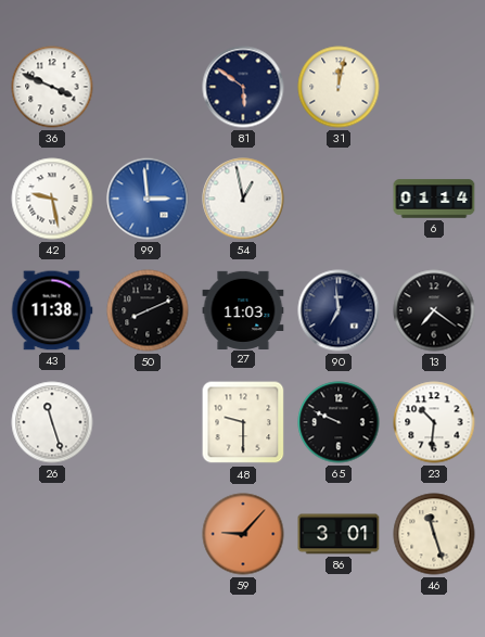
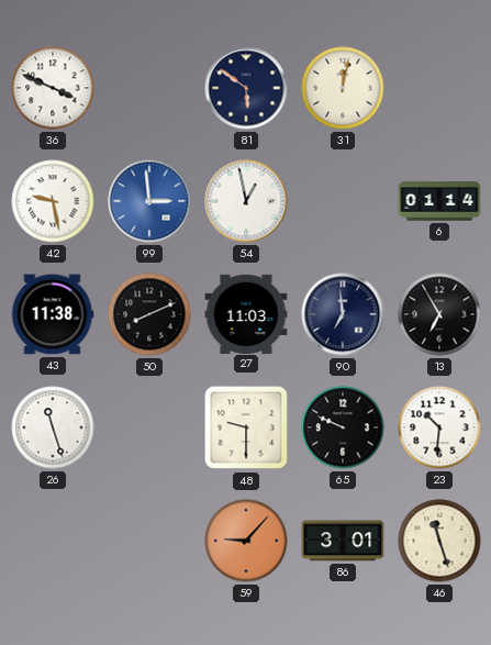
13: 7:21 -> 6:55
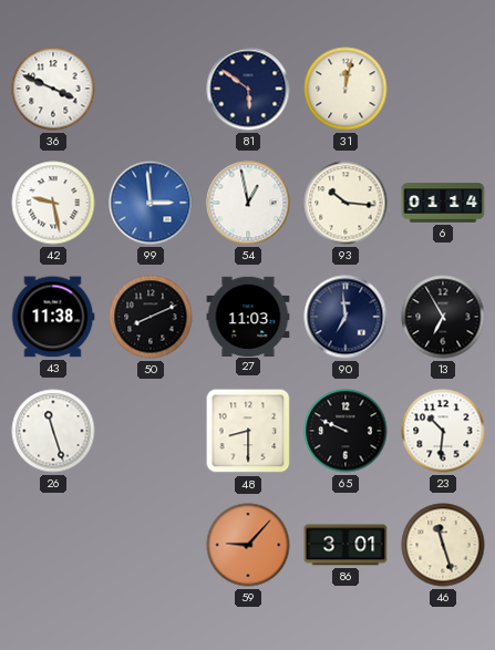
93: none -> 10:16
48: 9:30 -> 8:30
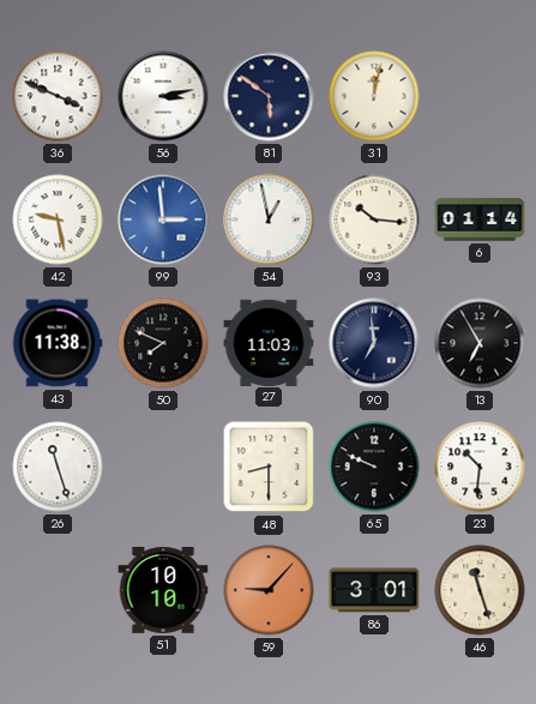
56: none -> 3:13
50: 8:11 -> 7:49
51: none -> 10:10
